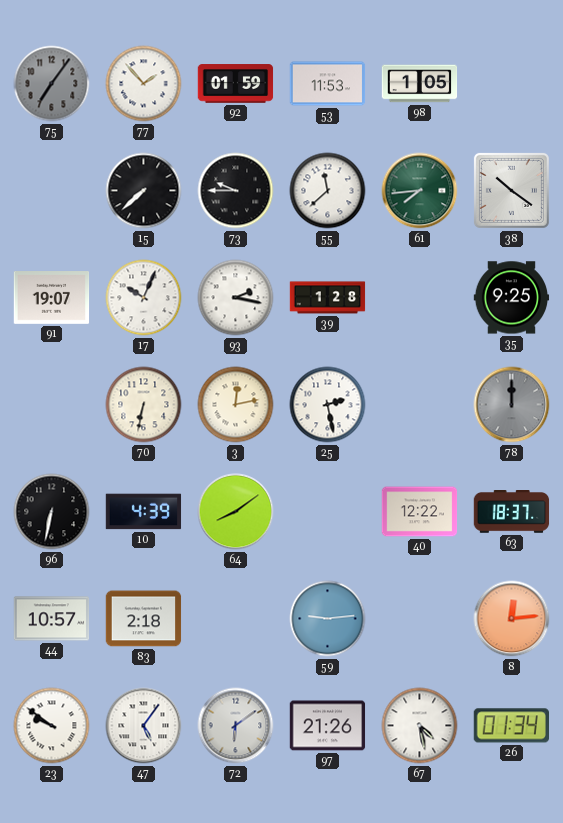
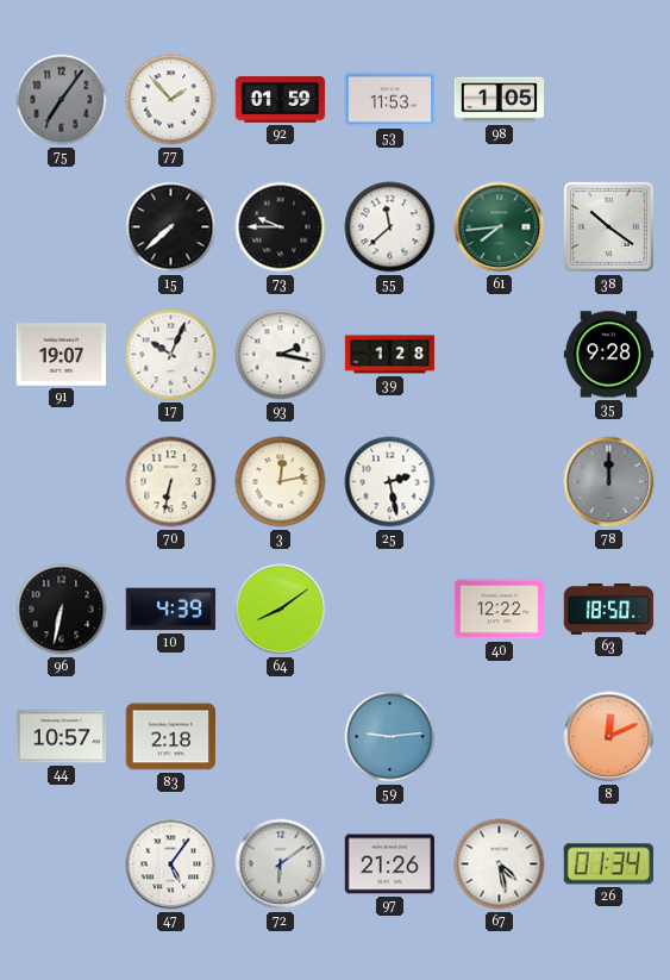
35: 9:25 -> 9:28
63: 18:37 -> 18:50
8: 12:14 -> 12:11
23: 9:51 -> none
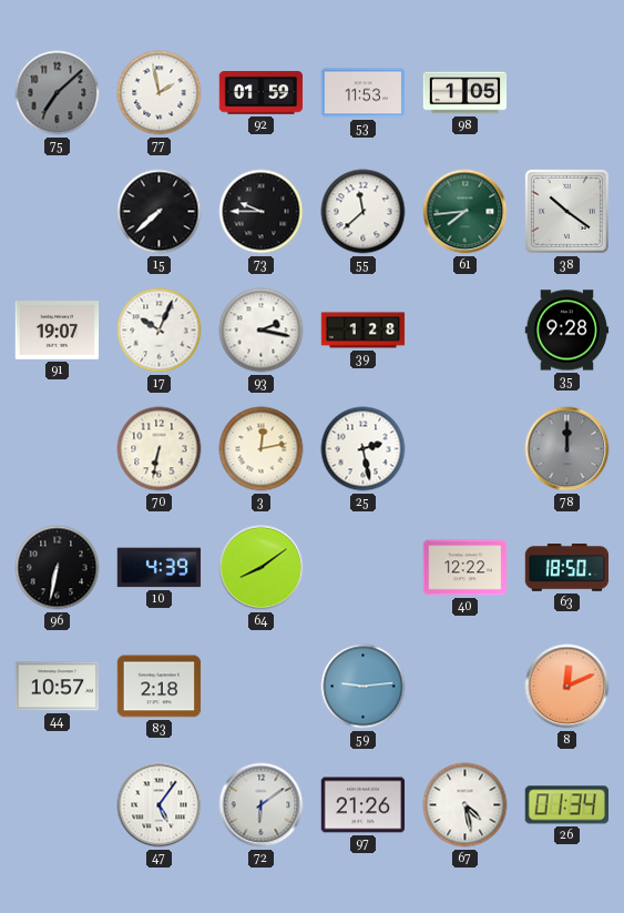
75: 7:06 -> 7:08
77: 1:53 -> 1:58
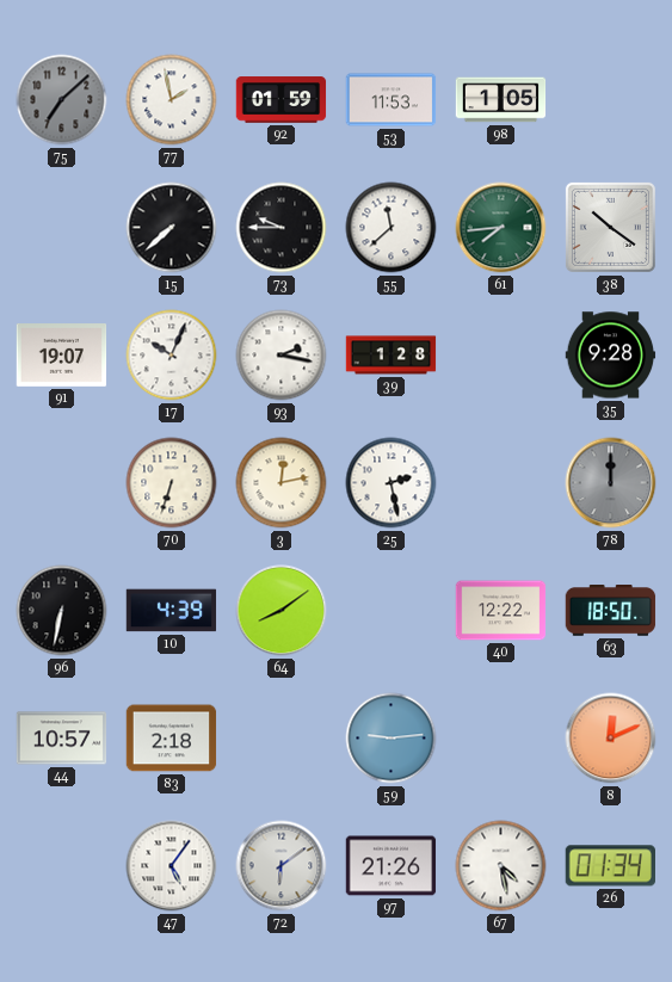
70: 6:32 -> 6:33
